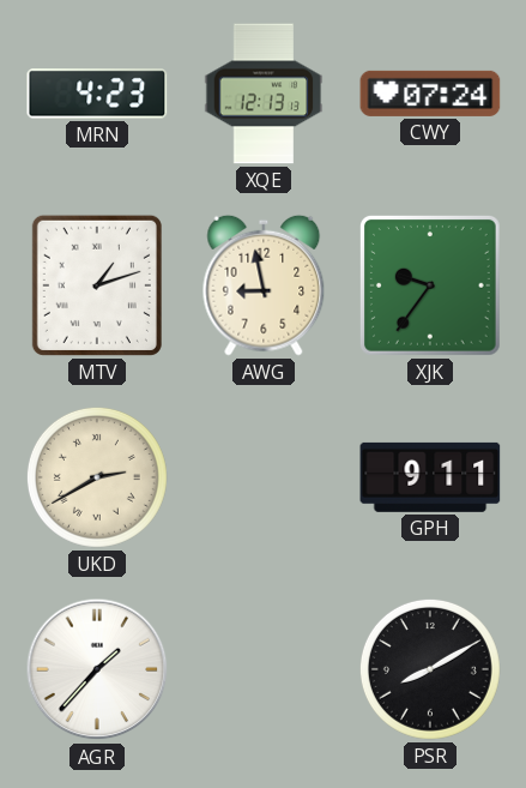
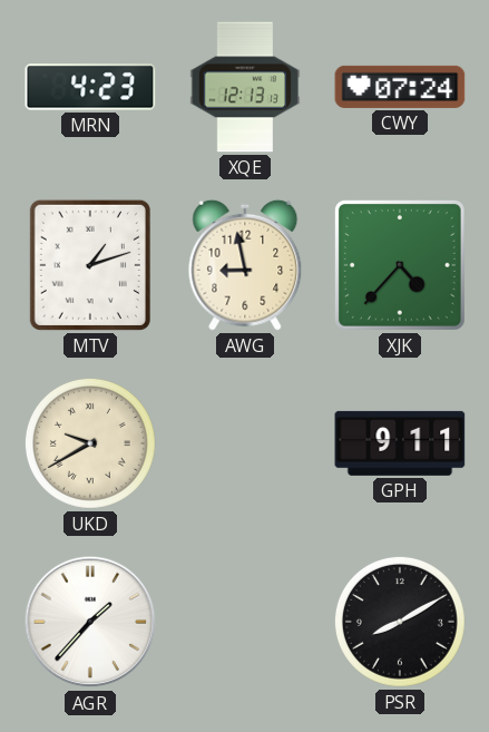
XJK: 9:36 -> 4:37
UKD: 2:40 -> 9:40
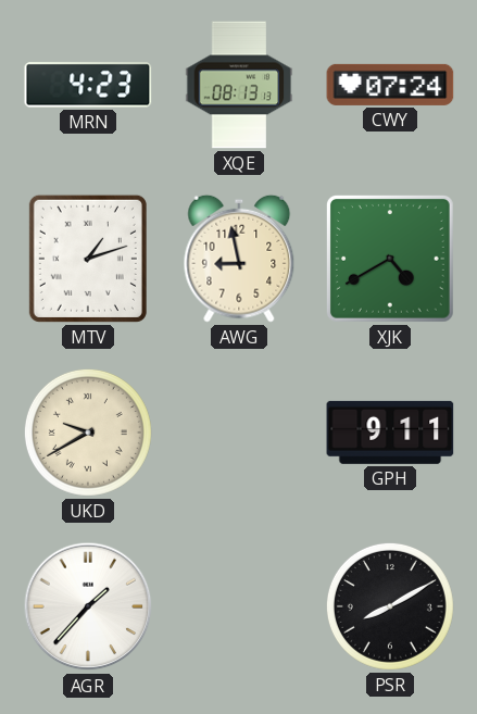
XQE: 12:13 -> 08:13
XJK: 4:37 -> 4:40
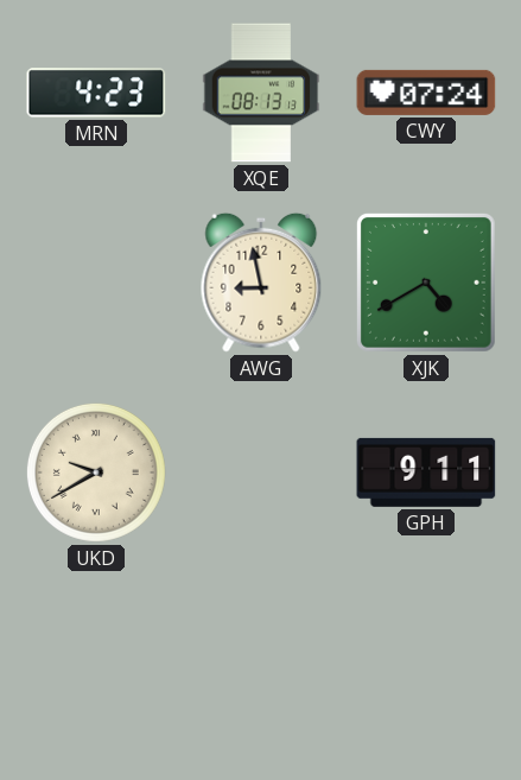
MTV: 1:12 -> none
AGR: 1:37 -> none
PSR: 8:10 -> none
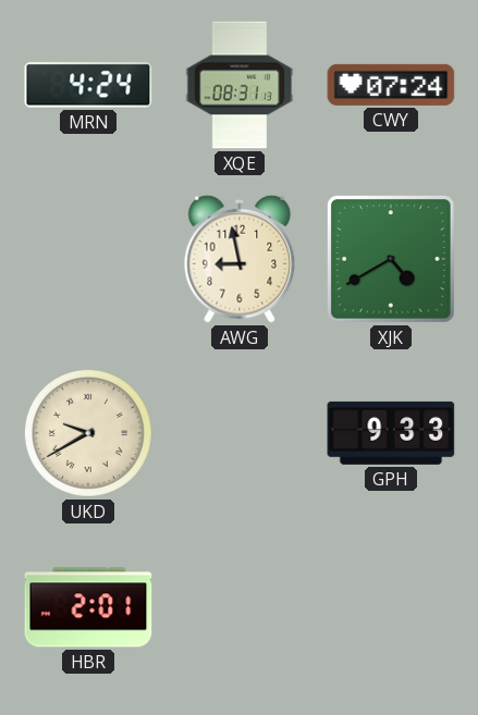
MRN: 4:23 -> 4:24
XQE: 08:13 -> 08:31
GPH: 9:11 -> 9:33
HBR: none -> 2:01
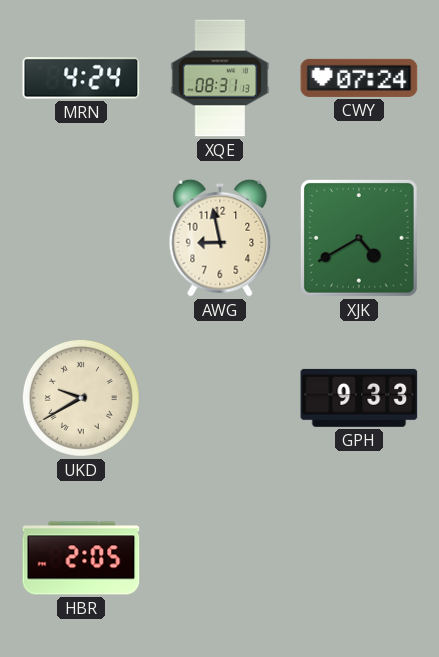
HBR: 2:01 -> 2:05
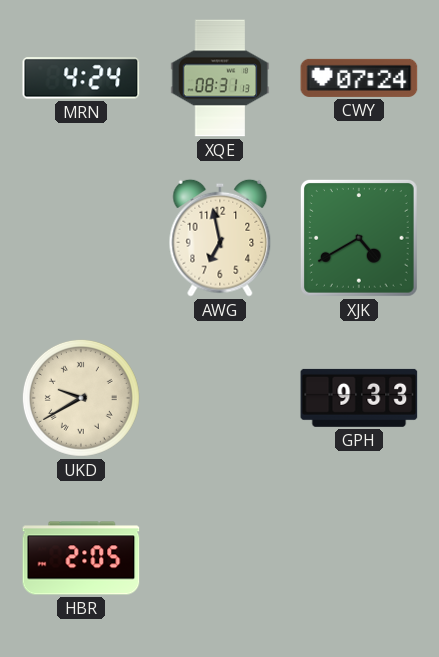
AWG: 8:58 -> 6:58
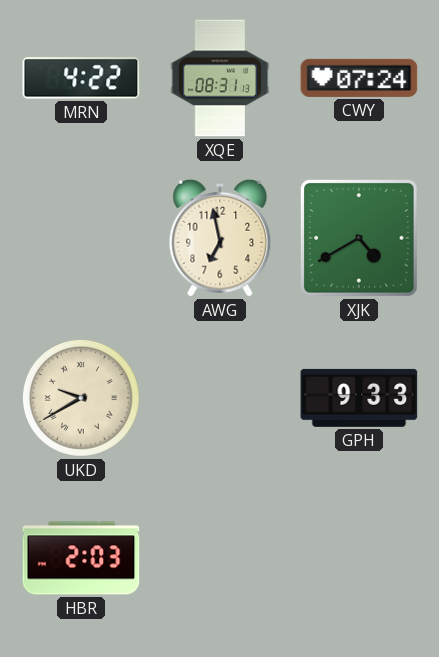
MRN: 4:24 -> 4:22
HBR: 2:05 -> 2:03
